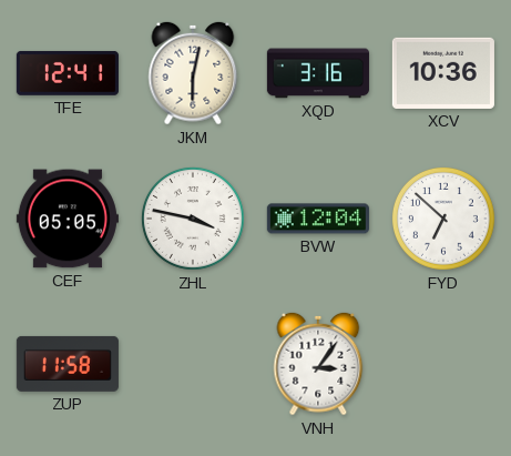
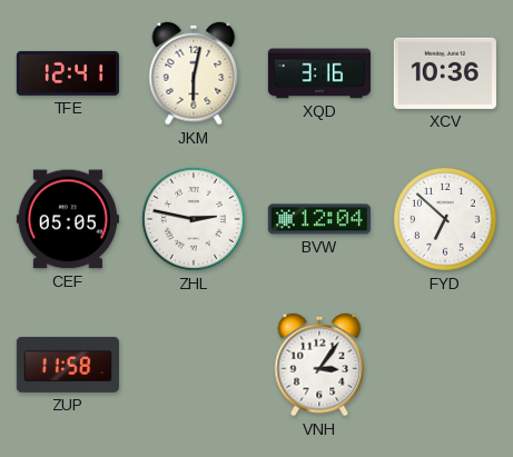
ZHL: 3:47 -> 2:47
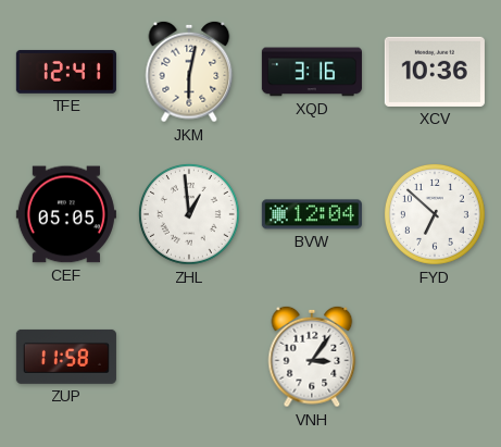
ZHL: 2:47 -> 12:59
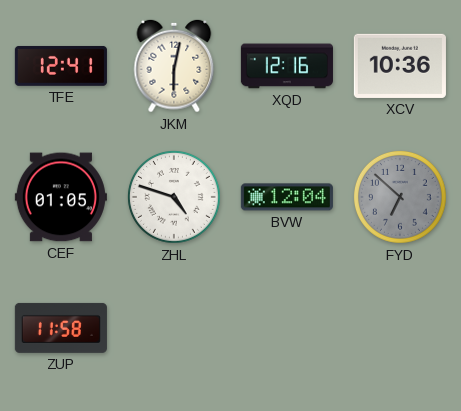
XQD: 3:16 -> 12:16
CEF: 05:05 -> 01:05
ZHL: 12:59 -> 4:48
FYD dial: white -> grey
VNH: 3:06 -> none
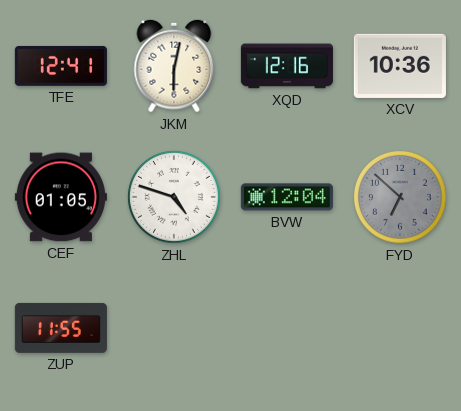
ZUP: 11:58 -> 11:55
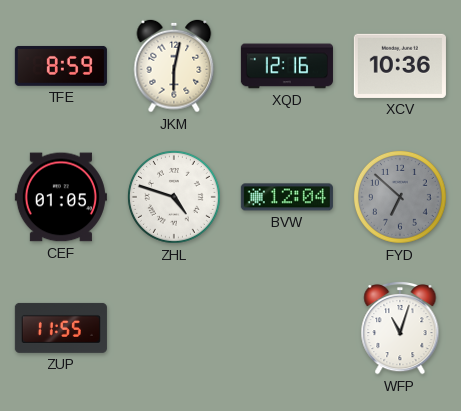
TFE: 12:41 -> 8:59
WFP: none -> 11:03
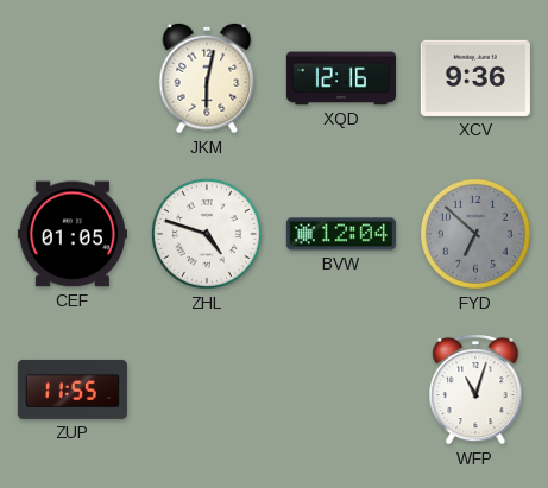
TFE: 8:59 -> none
XCV: 10:36 -> 9:36
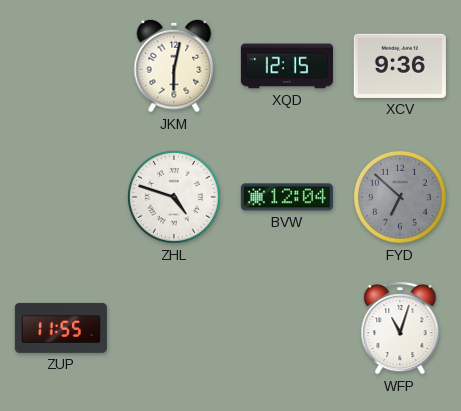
XQD: 12:16 -> 12:15
CEF: 01:05 -> none
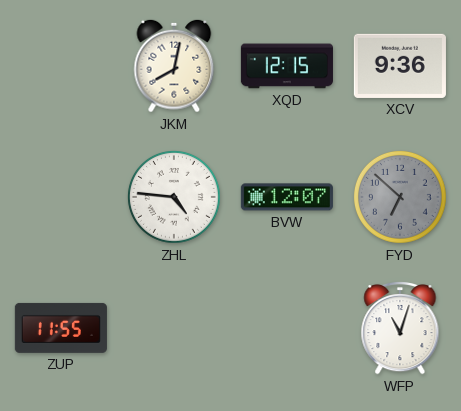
JKM: 6:02 -> 8:02
ZHL: 4:48 -> 4:46
BVW: 12:04 -> 12:07
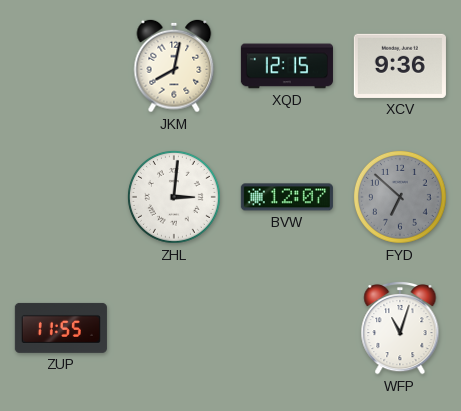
ZHL: 4:46 -> 3:01
